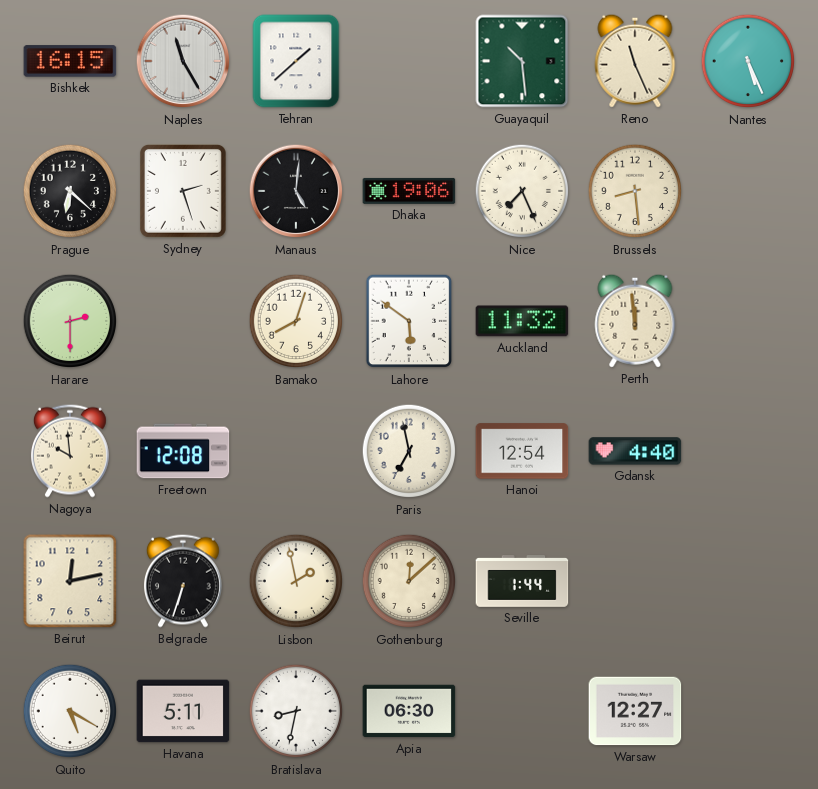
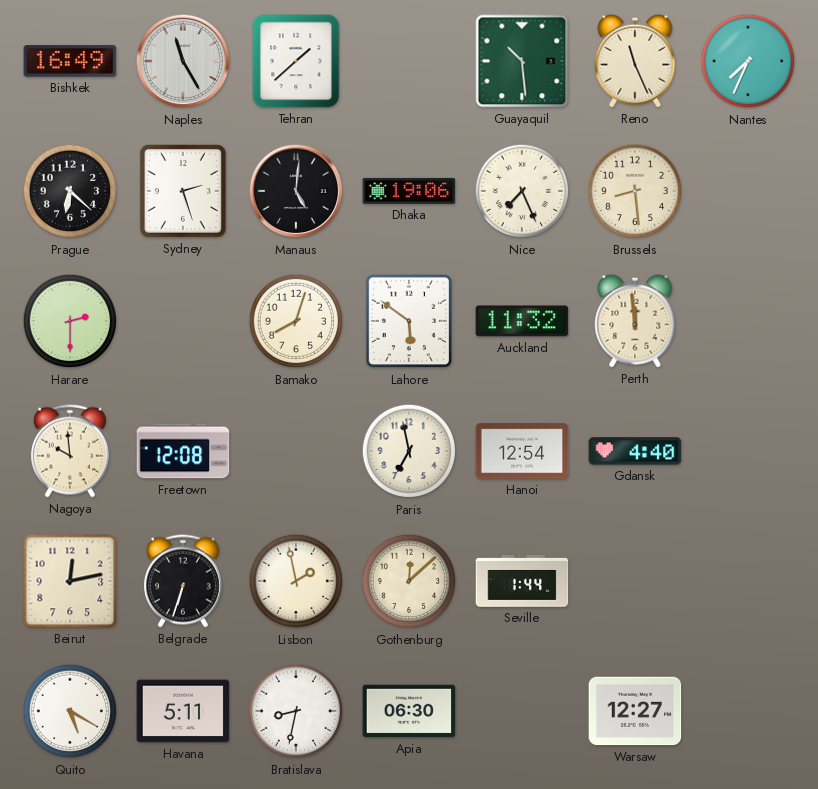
Bishkek: 16:15 -> 16:49
Nantes: 5:26 -> 7:34
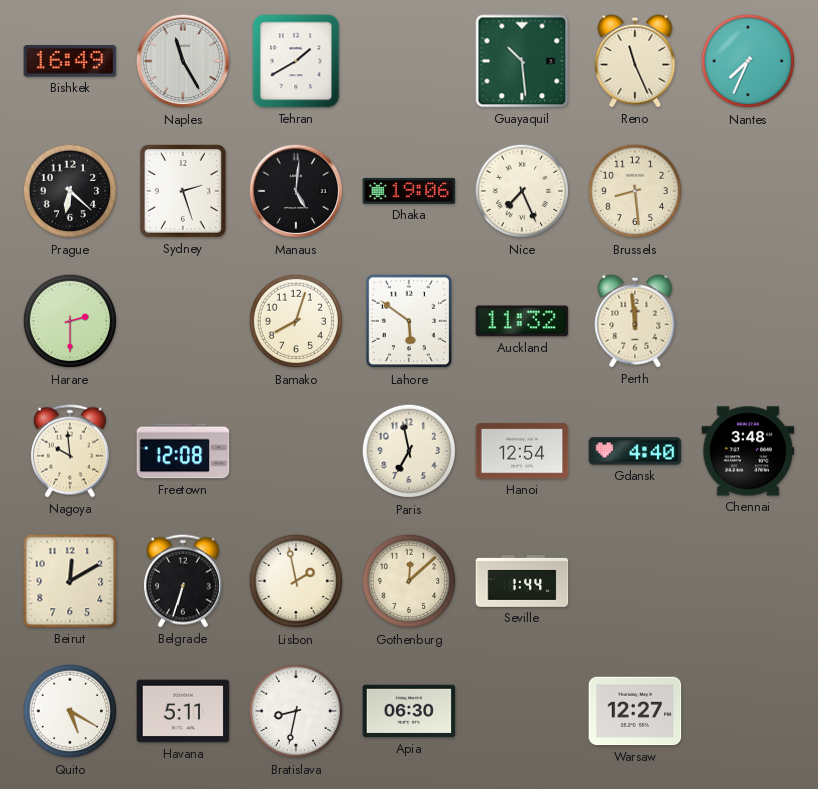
Tehran: 1:38 -> 1:40
Chennai: none -> 3:48
Beirut: 12:13 -> 12:10
